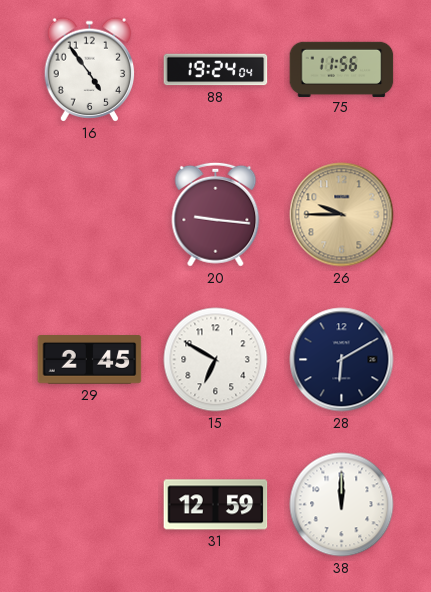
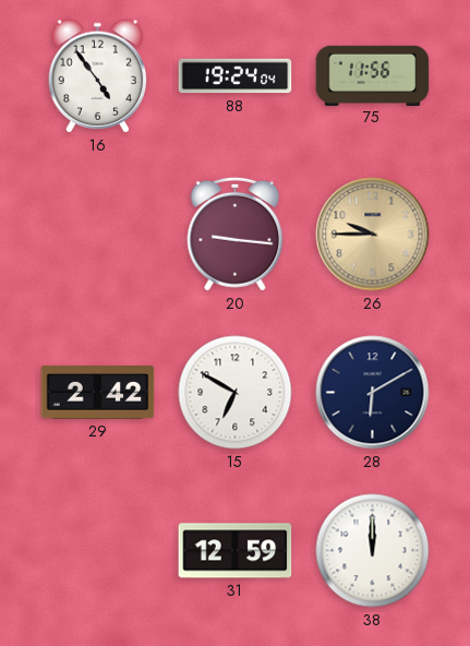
29: 2:45 -> 2:42
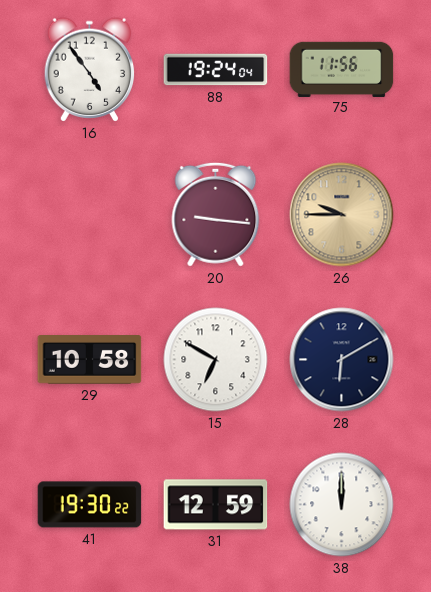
29: 2:42 -> 10:58
41: none -> 19:30
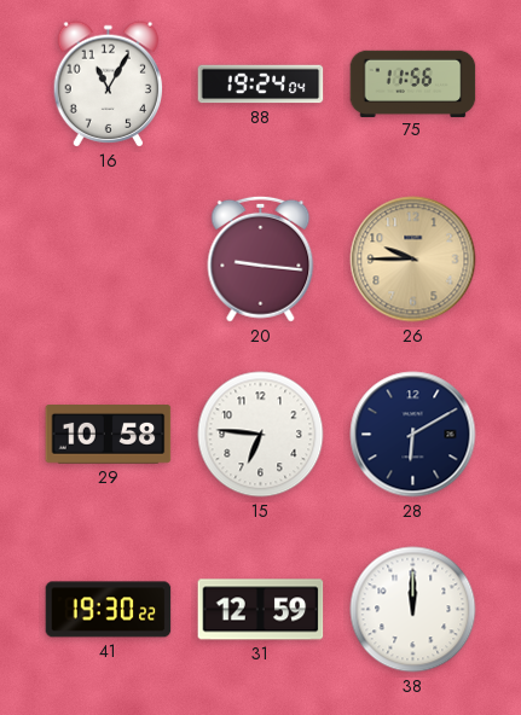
16: 4:54 -> 11:05
15: 6:50 -> 6:46
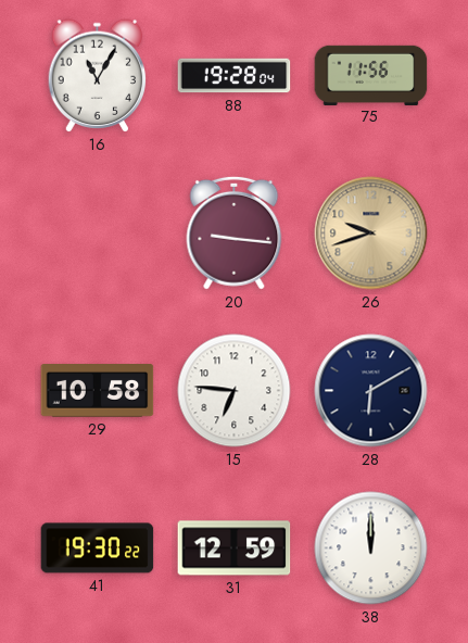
88: 19:24 -> 19:28
26: 9:45 -> 9:42
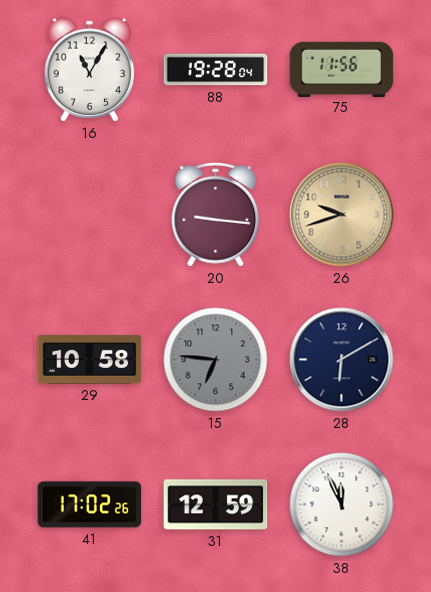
15 dial: white -> grey
41: 19:30 -> 17:02
38: 12:00 -> 11:56
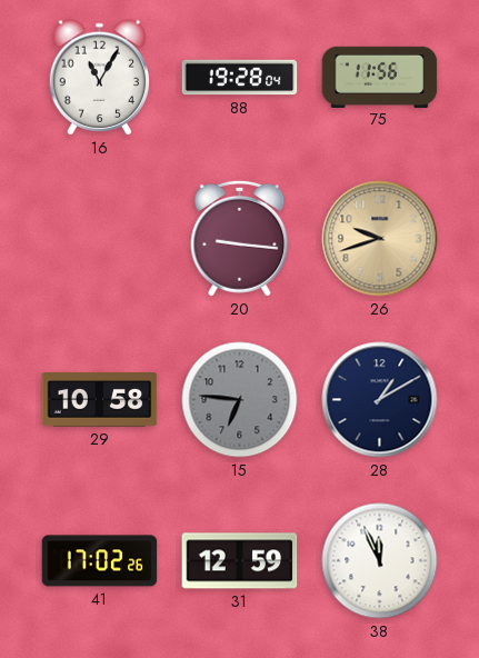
28: 6:10 -> 1:10
